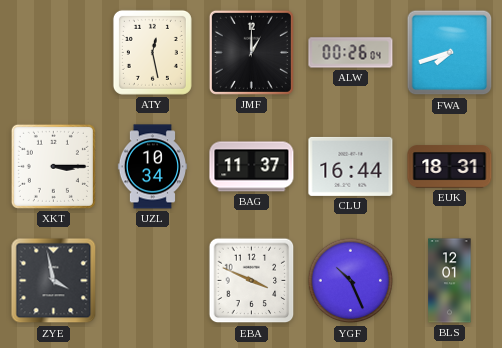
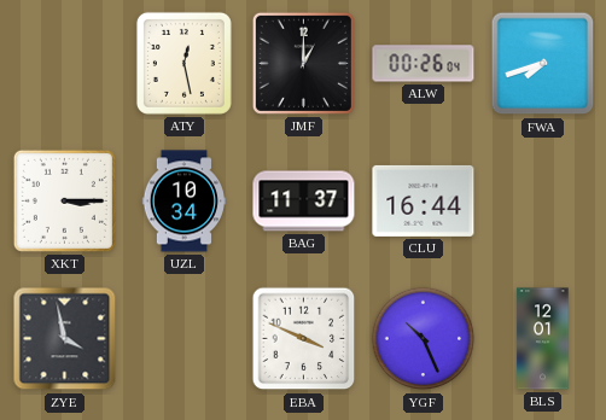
EUK: 18:31 -> none
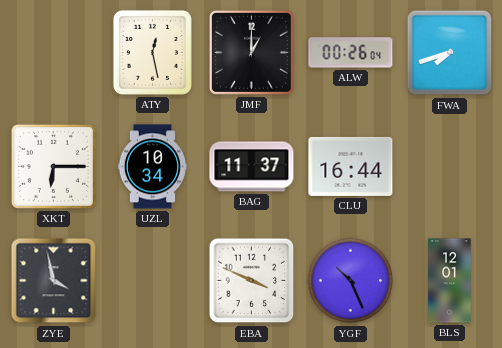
XKT: 3:15 -> 6:15
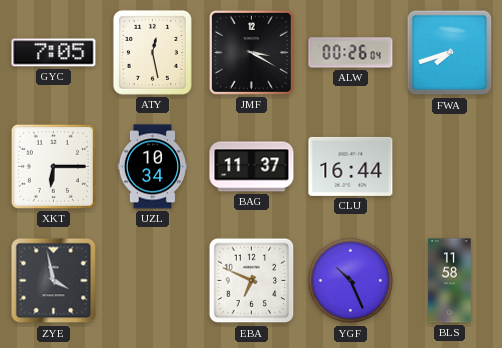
GYC: none -> 7:05
JMF: 1:00 -> 3:20
EBA: 3:49 -> 6:49
BLS: 12:01 -> 11:58
